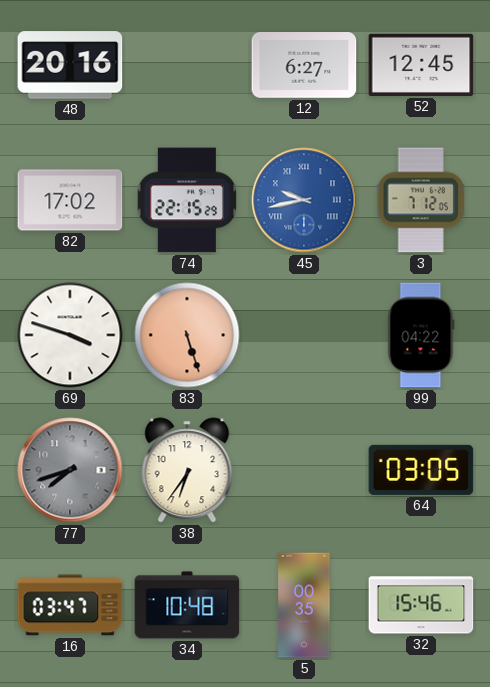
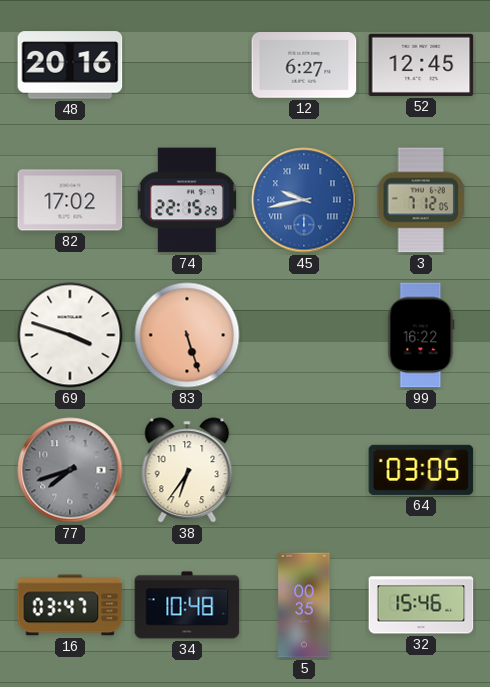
99: 04:22 -> 16:22
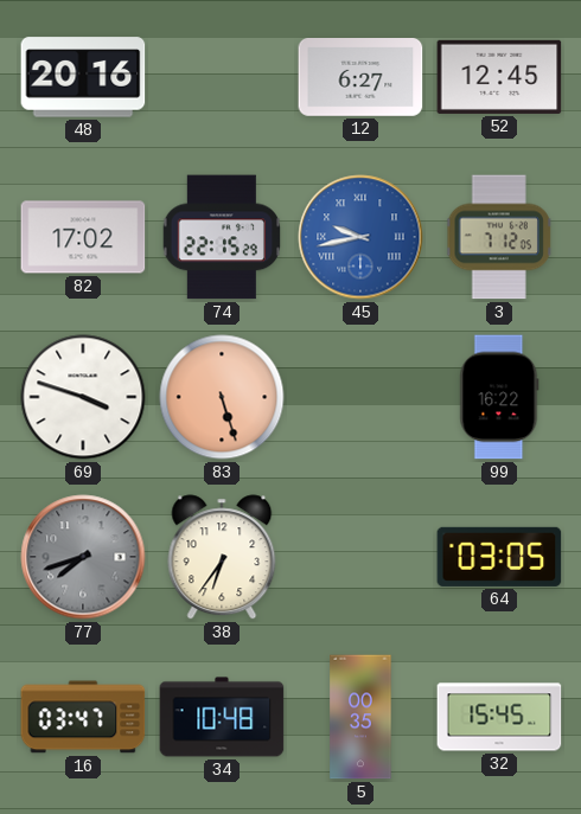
32: 15:46 -> 15:45
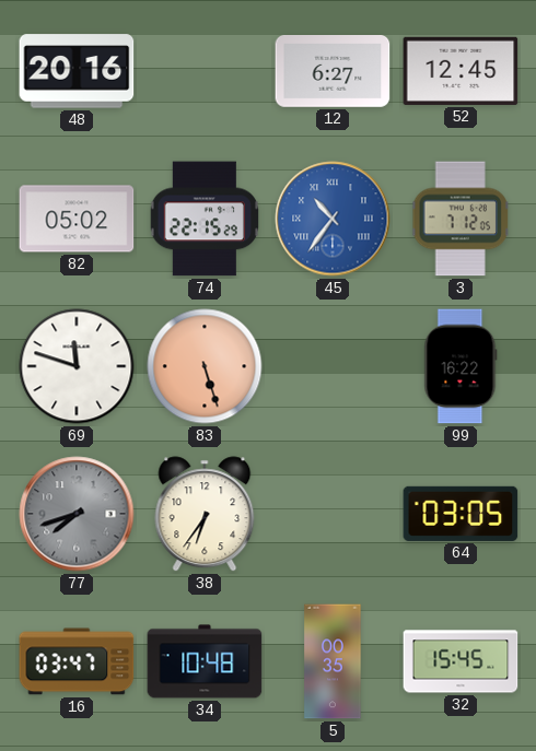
82: 17:02 -> 05:02
45: 9:43 -> 10:36
69: 3:48 -> 11:48
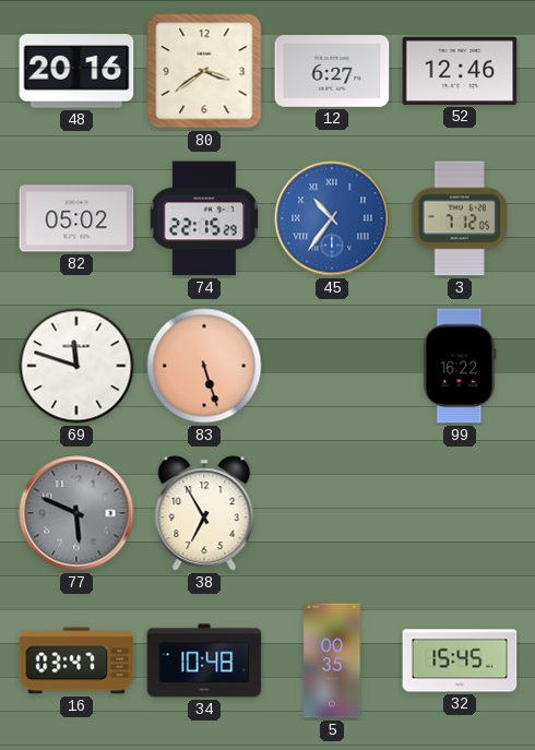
80: none -> 3:39
52: 12:45 -> 12:46
77: 7:42 -> 5:49
38: 6:36 -> 6:55
64: 03:05 -> none
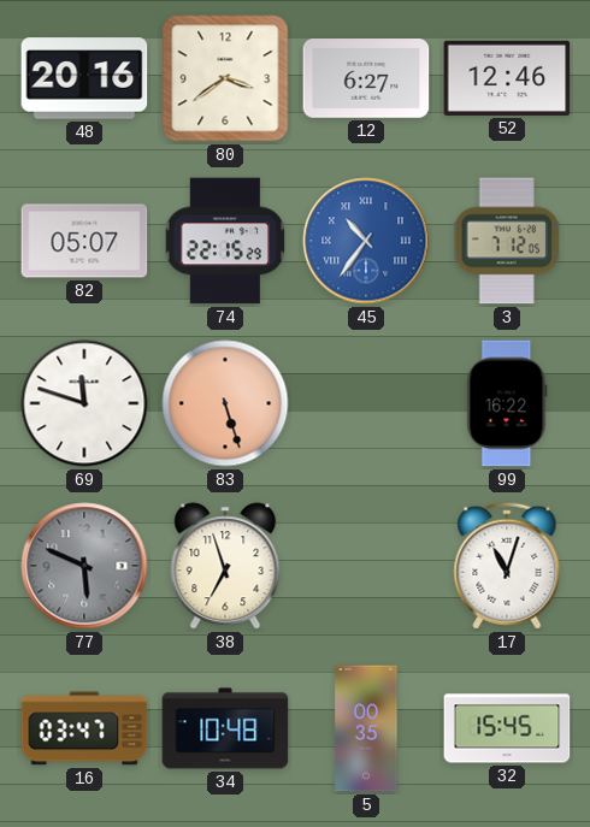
82: 05:02 -> 05:07
38: 6:55 -> 6:57
17: none -> 11:03
